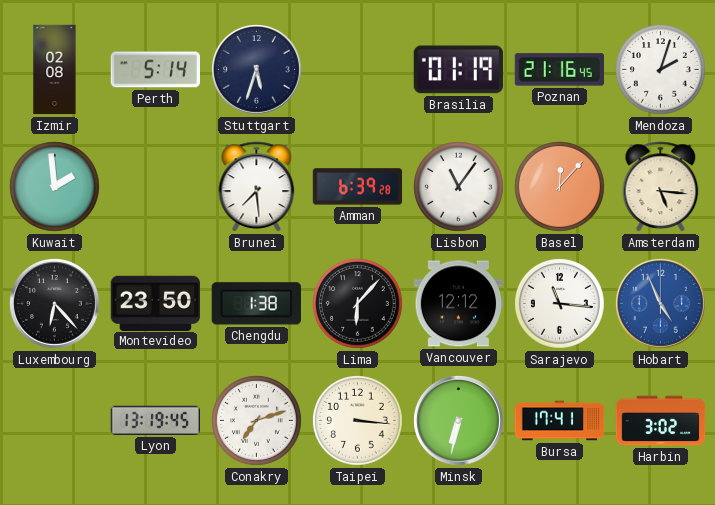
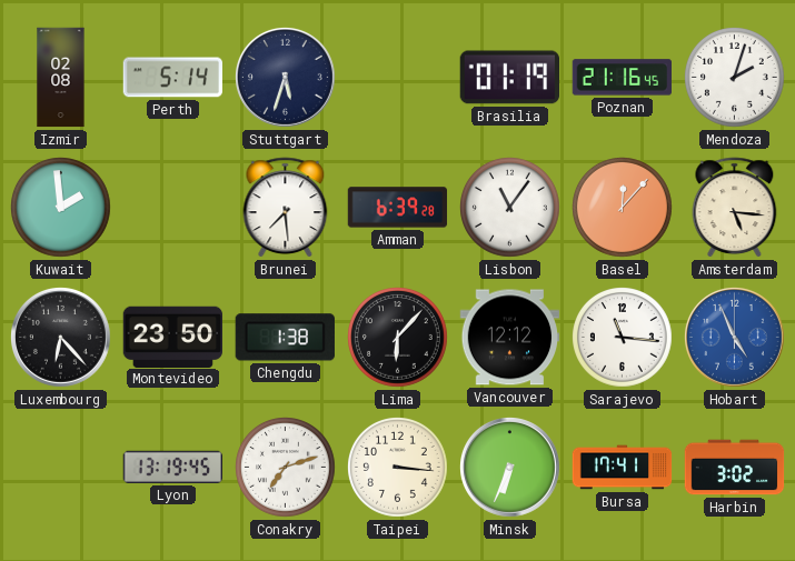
Minsk: 6:32 -> 6:34
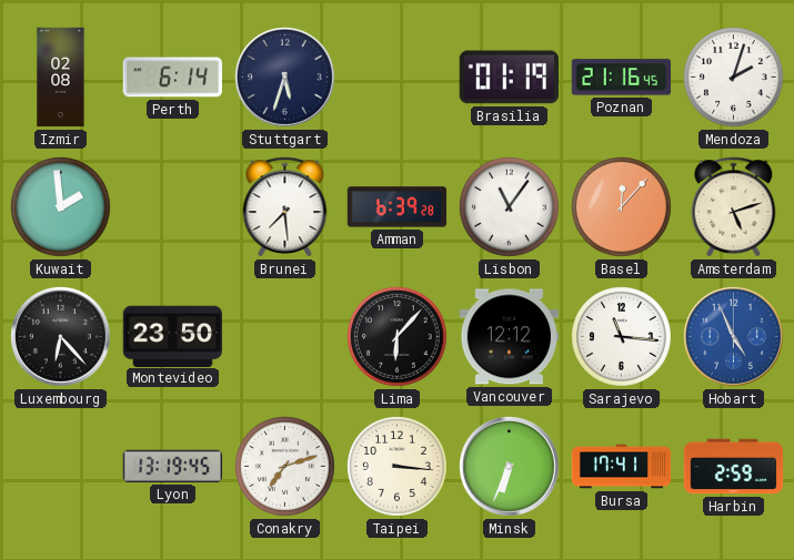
Perth: 5:14 -> 6:14
Amsterdam: 5:16 -> 5:12
Chengdu: 1:38 -> none
Harbin: 3:02 -> 2:59
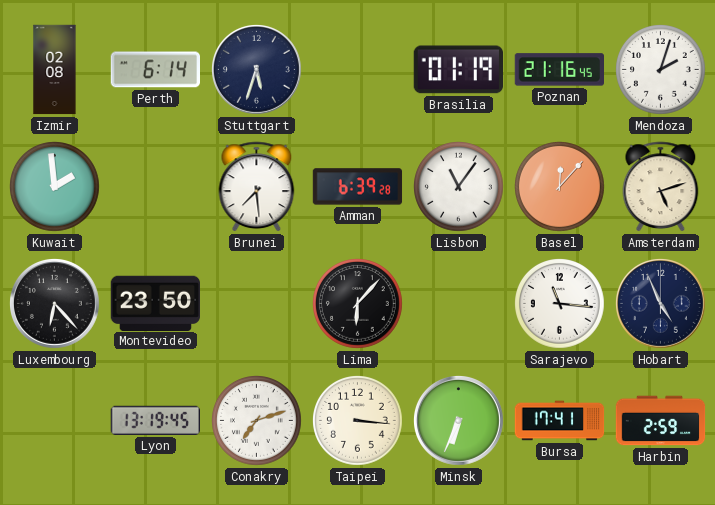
Vancouver: 12:12 -> none
Hobart dial: blue -> navy
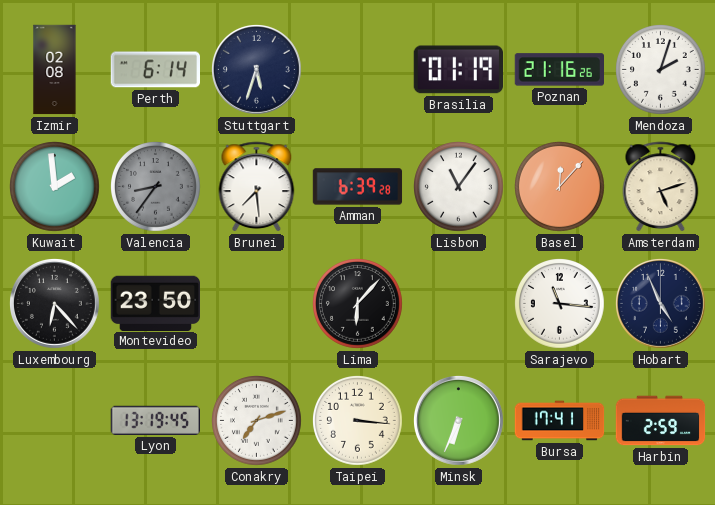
Poznan: 21:16:45 -> 21:16:26
Valencia: none -> 8:36
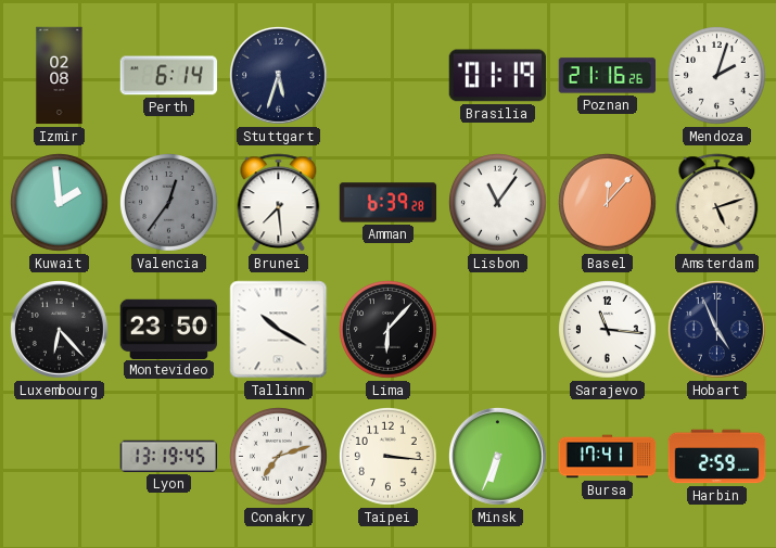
Valencia: 8:36 -> 12:36
Tallinn: none -> 10:20
